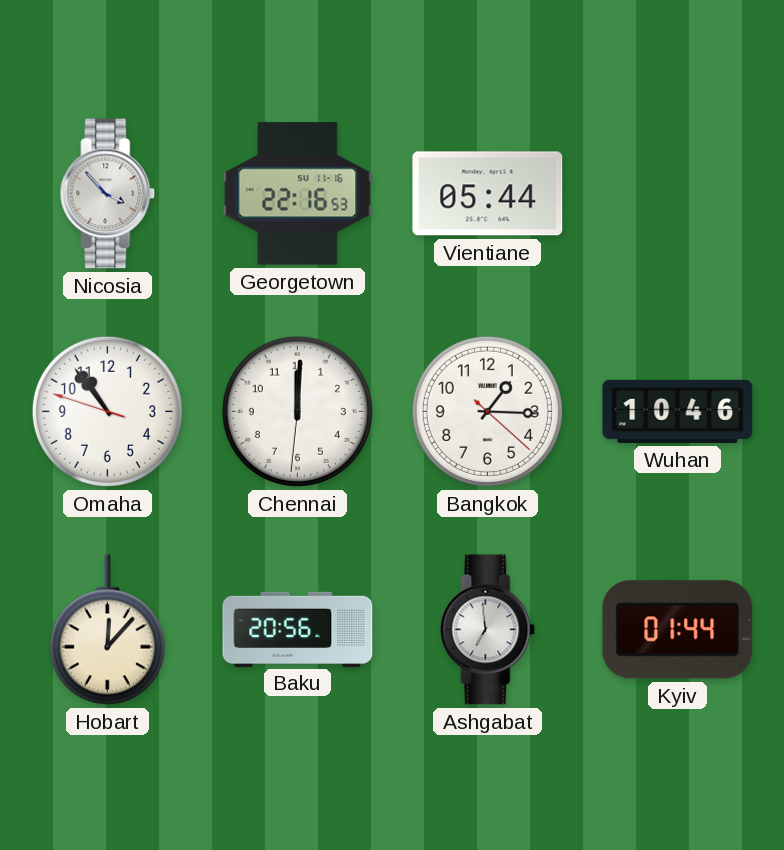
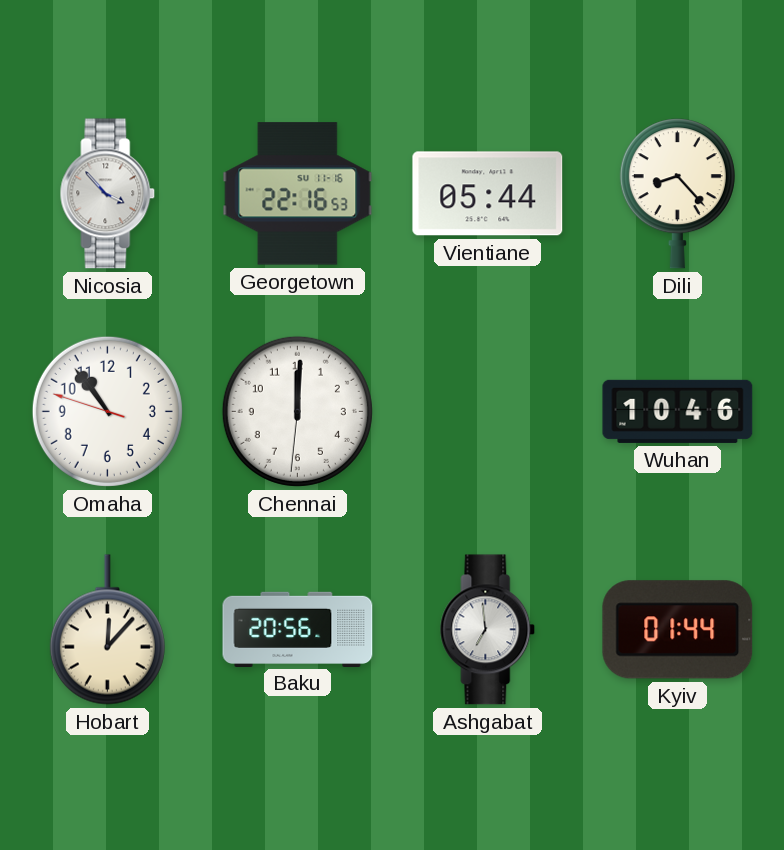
Dili: none -> 8:23
Bangkok: 1:15 -> none
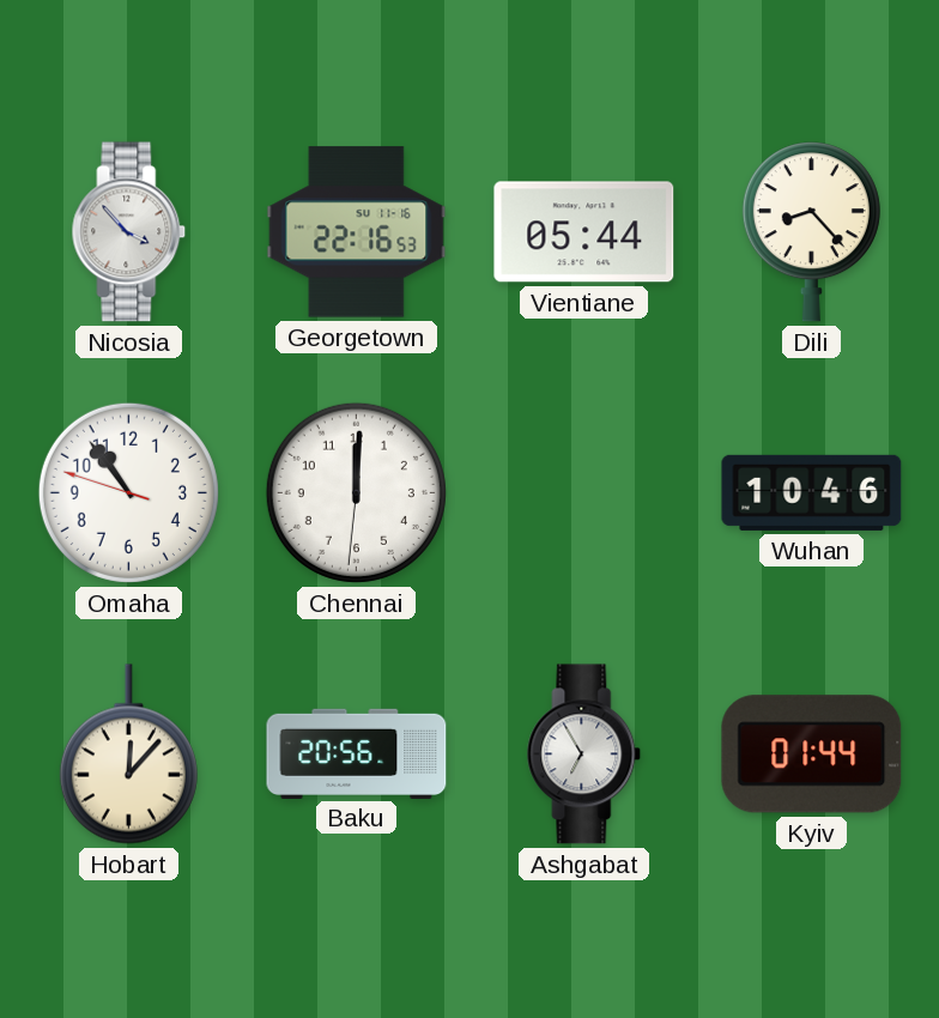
Ashgabat: 6:59 -> 6:55
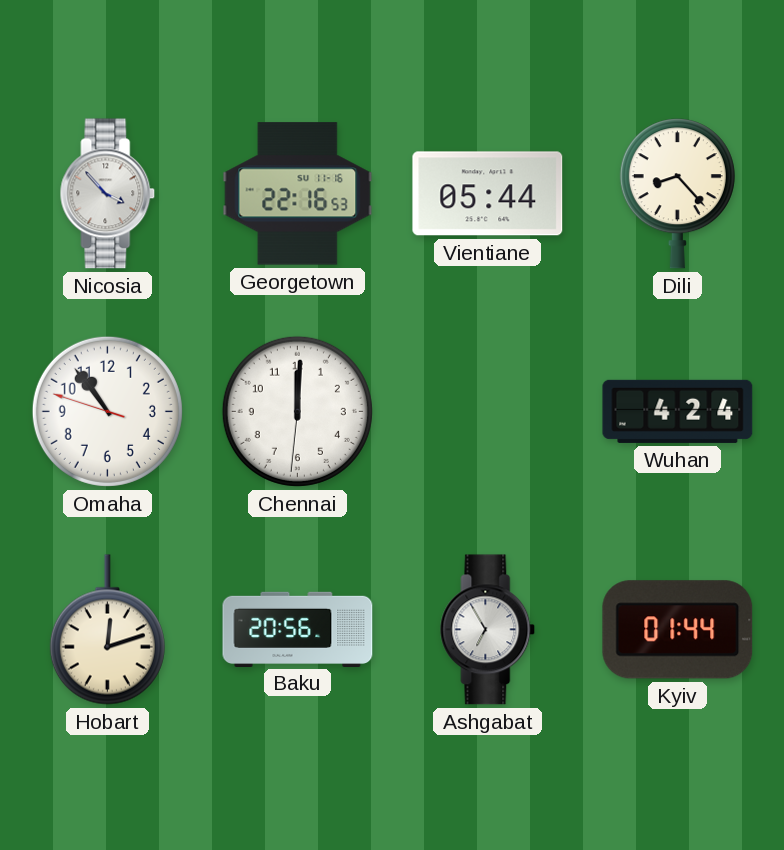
Wuhan: 10:46 -> 4:24
Hobart: 12:07 -> 12:12
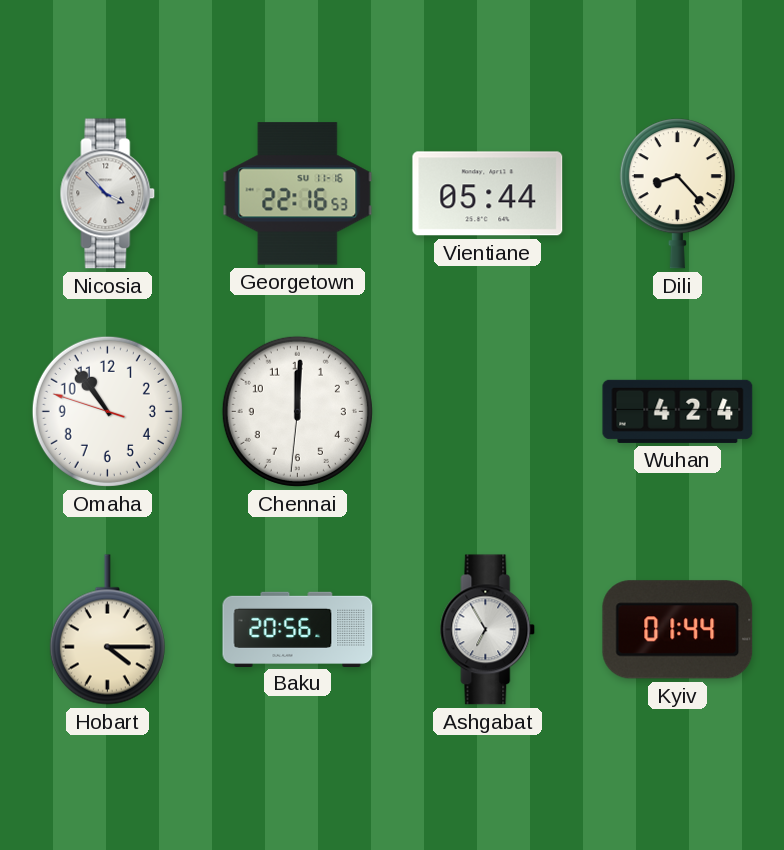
Hobart: 12:12 -> 4:15
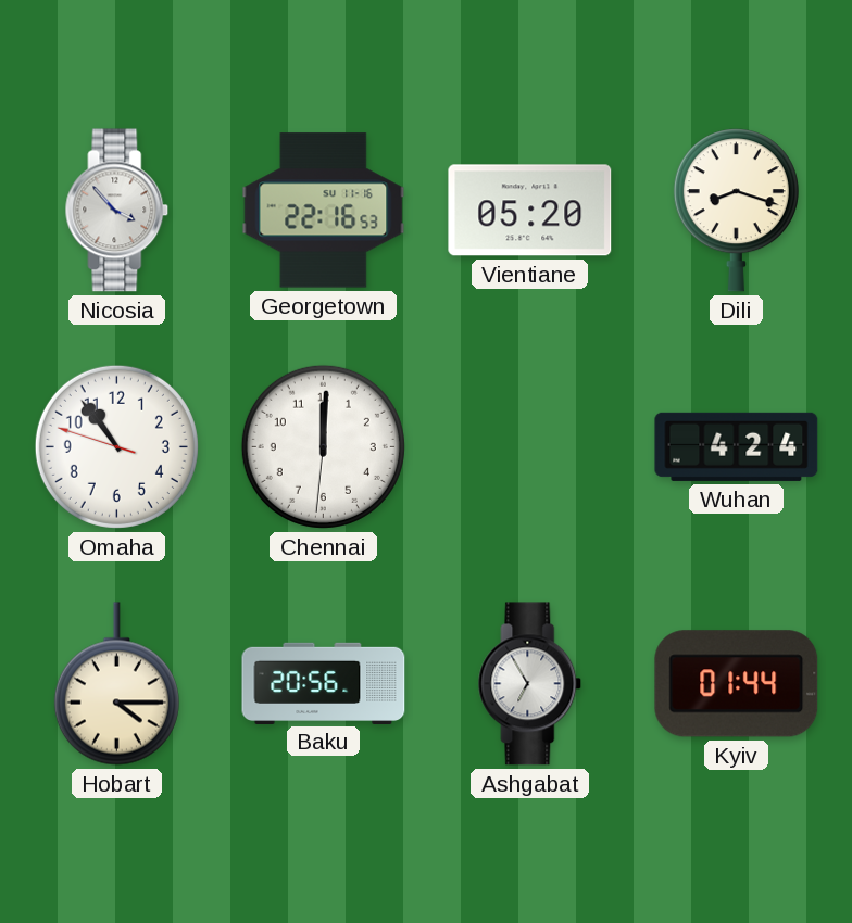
Vientiane: 05:44 -> 05:20
Dili: 8:23 -> 8:18
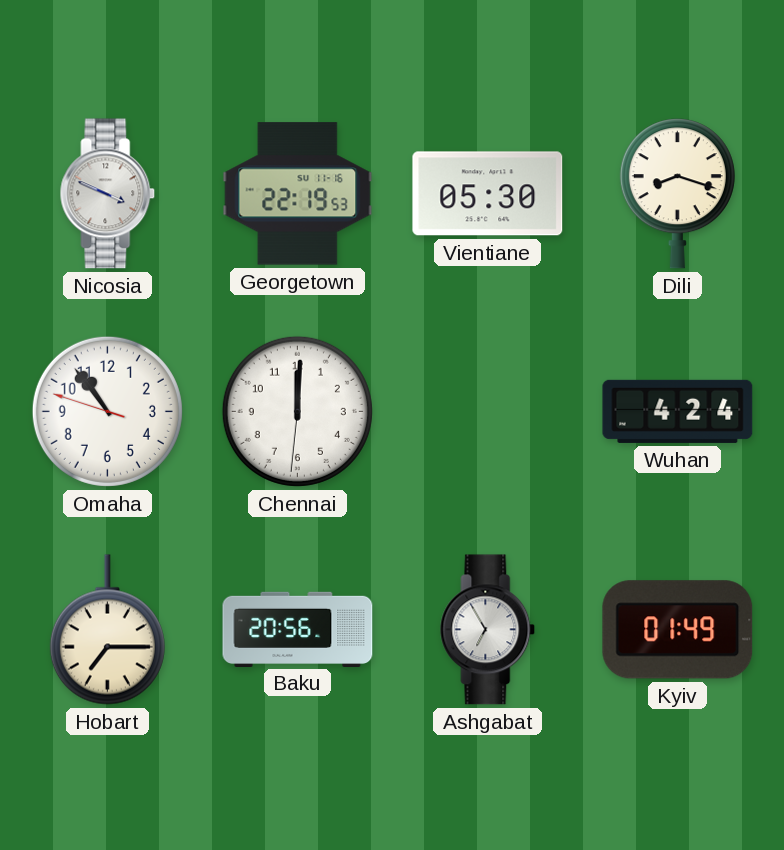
Nicosia: 3:53 -> 3:49
Georgetown: 22:16 -> 22:19
Vientiane: 05:20 -> 05:30
Hobart: 4:15 -> 7:15
Kyiv: 01:44 -> 01:49
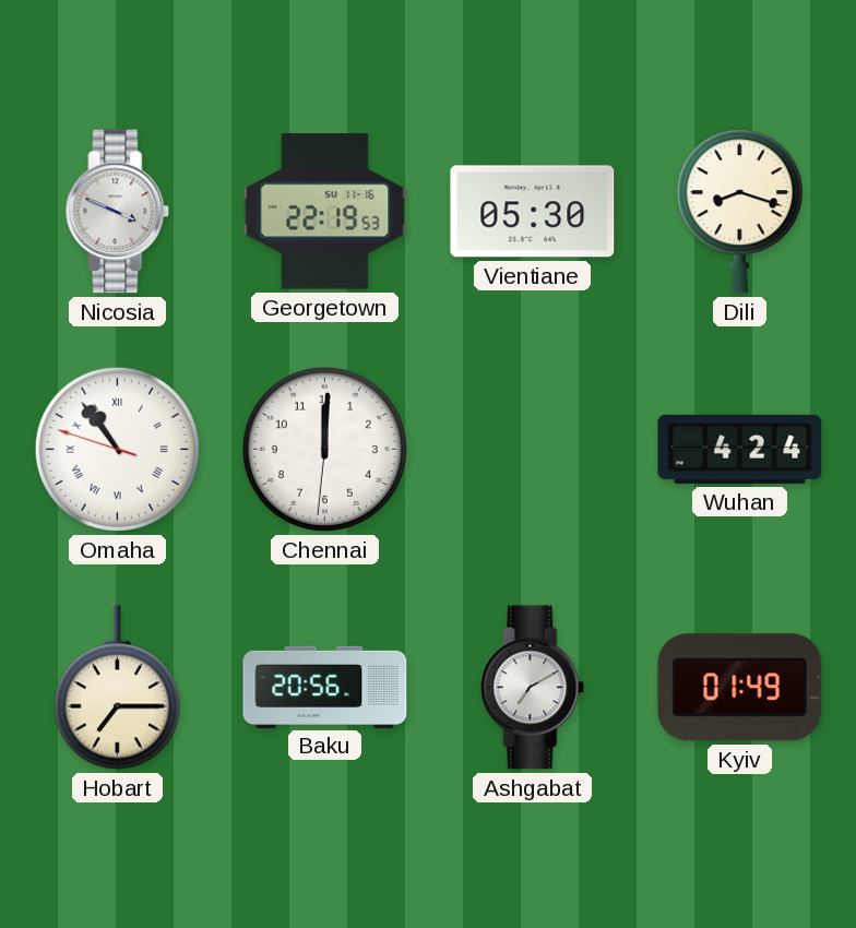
Omaha numerals: Arabic -> Roman
Ashgabat: 6:55 -> 7:10
